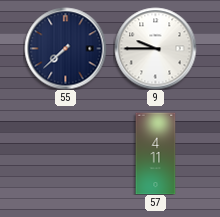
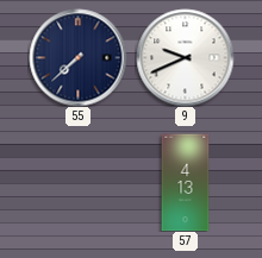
9: 9:45 -> 9:41
57: 4:11 -> 4:13
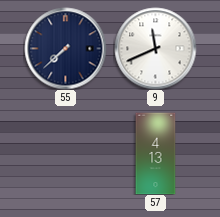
9: 9:41 -> 11:41
